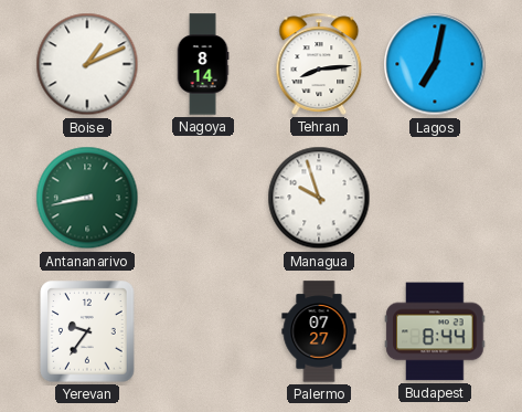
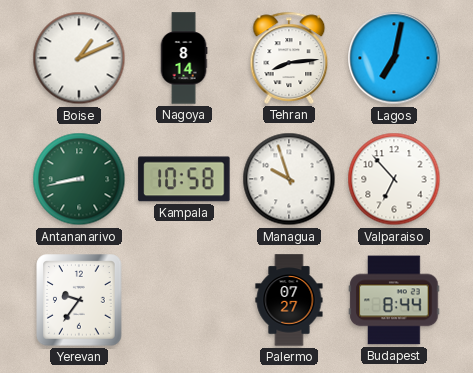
Kampala: none -> 10:58
Valparaiso: none -> 6:53
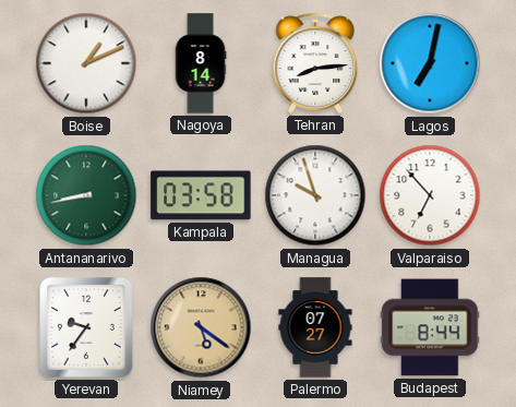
Kampala: 10:58 -> 03:58
Niamey: none -> 5:21
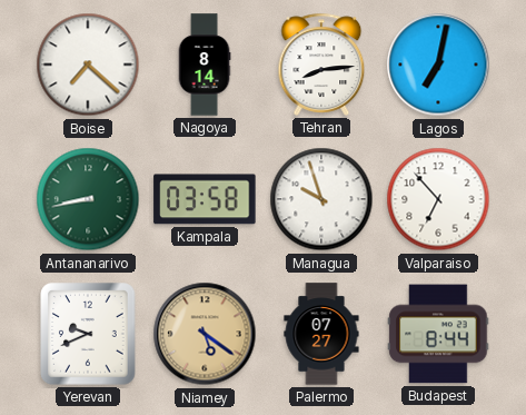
Boise: 1:11 -> 7:22
Yerevan: 9:36 -> 9:41
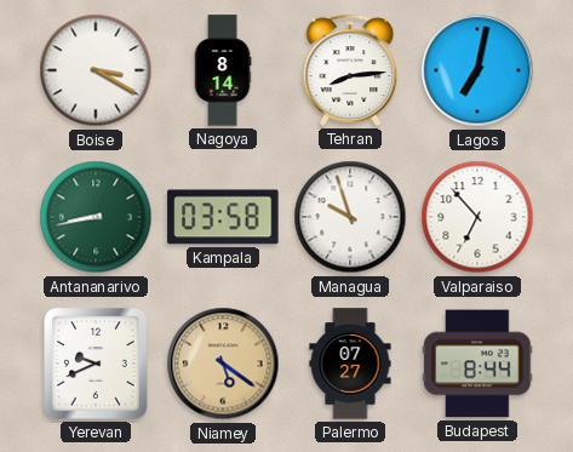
Boise: 7:22 -> 3:20
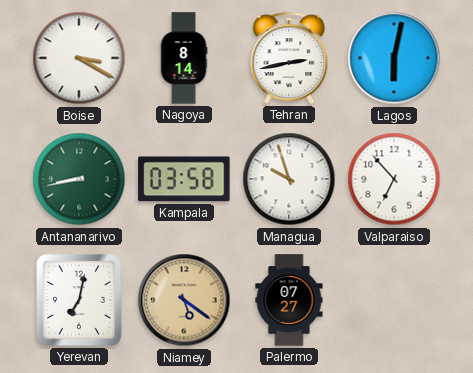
Tehran: 8:14 -> 2:43
Lagos: 7:02 -> 6:02
Yerevan: 9:41 -> 7:02
Budapest: 8:44 -> none
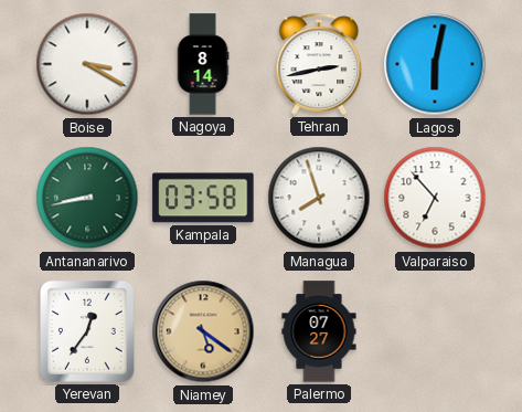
Managua: 9:57 -> 7:57
Yerevan: 7:02 -> 12:36
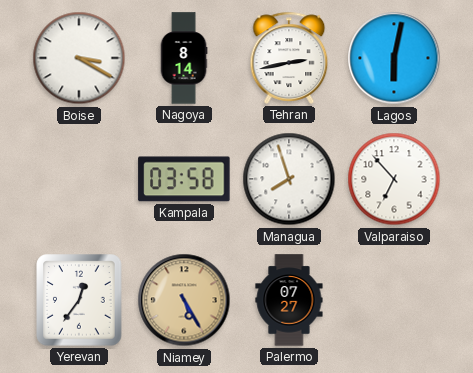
Antananarivo: 8:43 -> none
Niamey: 5:21 -> 5:25
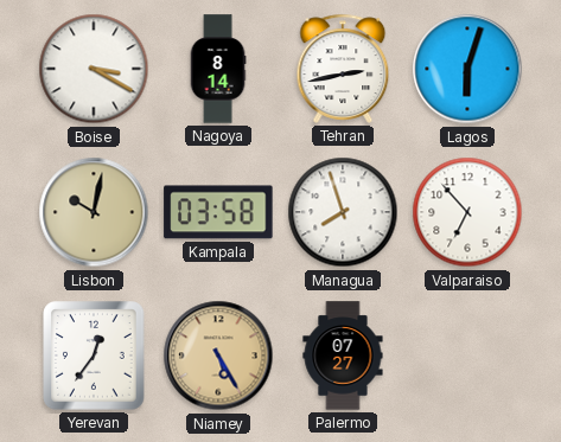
Lagos: 6:02 -> 6:03
Lisbon: none -> 10:02
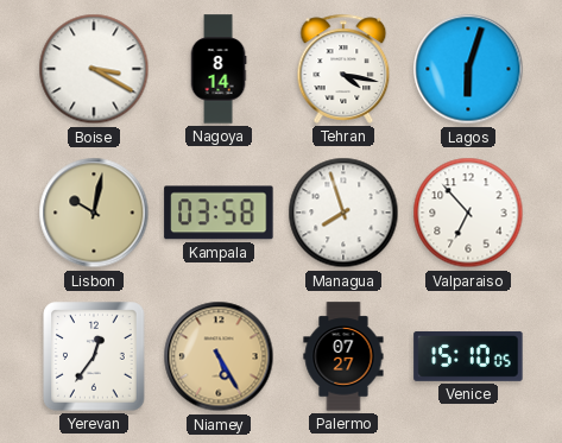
Tehran: 2:43 -> 4:17
Venice: none -> 15:10
